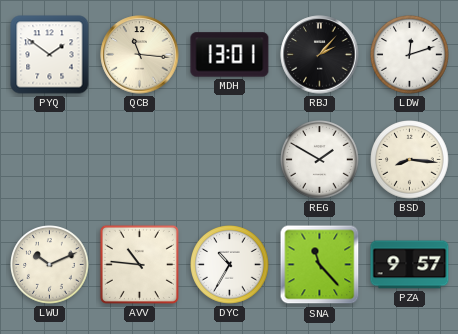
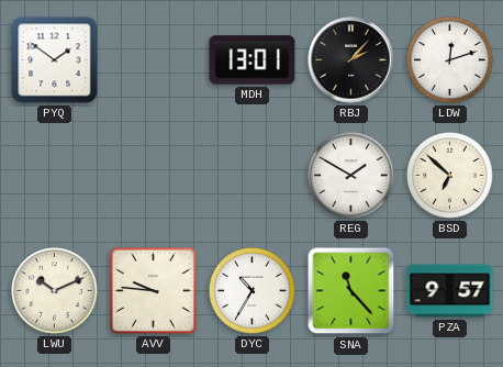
QCB: 11:16 -> none
BSD: 8:16 -> 6:52
AVV: 10:46 -> 9:46
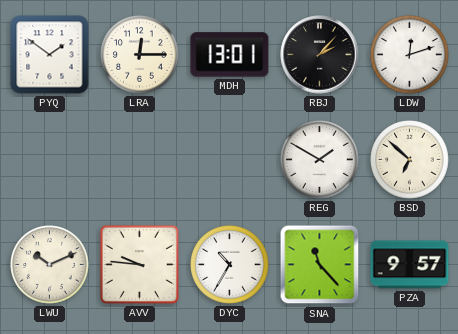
LRA: none -> 12:15
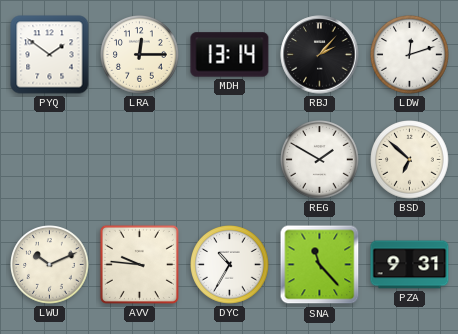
MDH: 13:01 -> 13:14
PZA: 9:57 -> 9:31
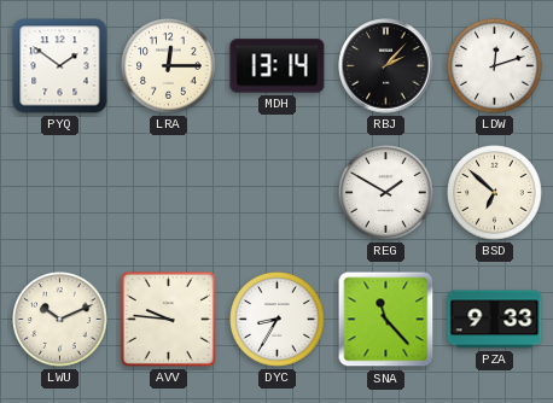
DYC: 10:35 -> 8:35
PZA: 9:31 -> 9:33
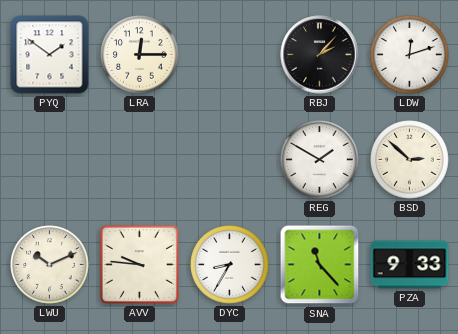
MDH: 13:14 -> none
BSD: 6:52 -> 2:52
